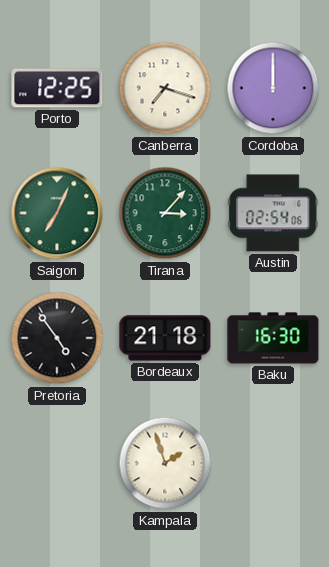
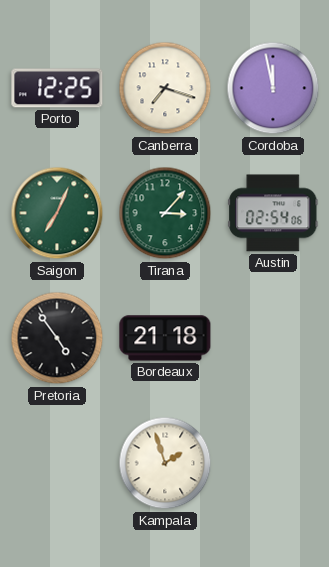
Cordoba: 12:00 -> 11:58
Baku: 16:30 -> none
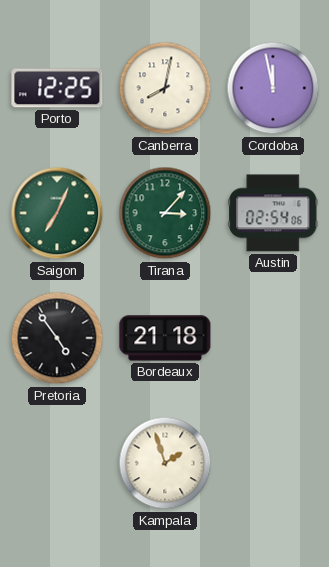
Canberra: 7:18 -> 8:02
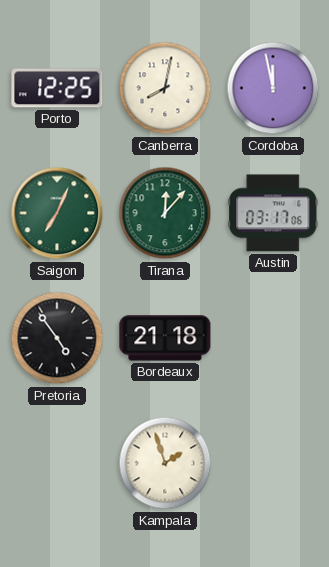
Tirana: 3:07 -> 12:07
Austin: 02:54 -> 03:17
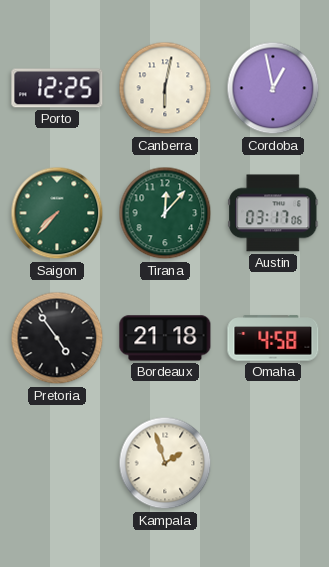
Canberra: 8:02 -> 6:02
Cordoba: 11:58 -> 12:58
Saigon: 7:04 -> 7:37
Omaha: none -> 4:58
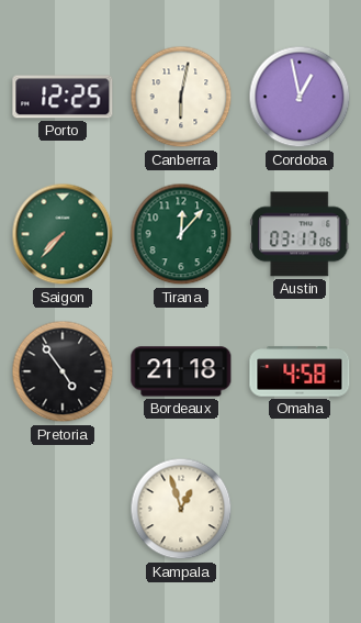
Kampala: 1:57 -> 12:57
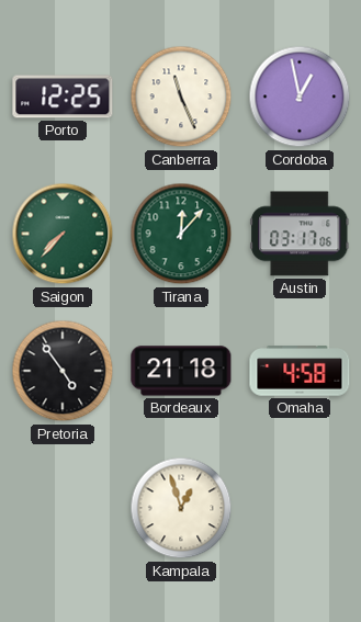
Canberra: 6:02 -> 11:26
